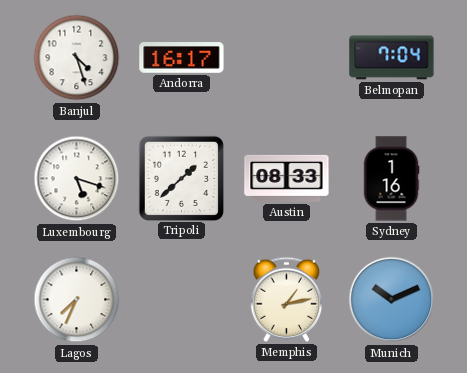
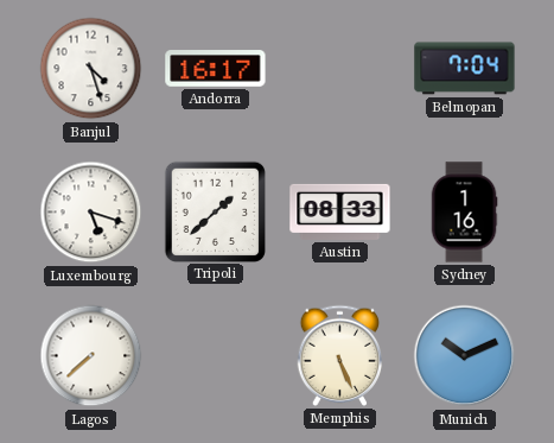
Lagos: 7:34 -> 7:38
Memphis: 1:13 -> 5:26
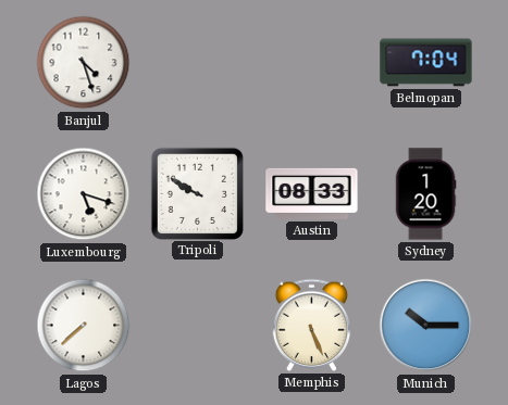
Andorra: 16:17 -> none
Tripoli: 1:38 -> 9:50
Sydney: 1:16 -> 1:20
Munich: 10:11 -> 10:15
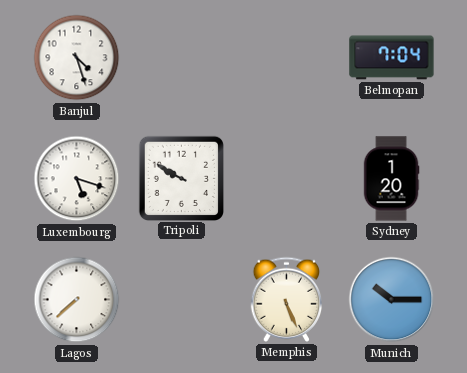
Austin: 08:33 -> none
